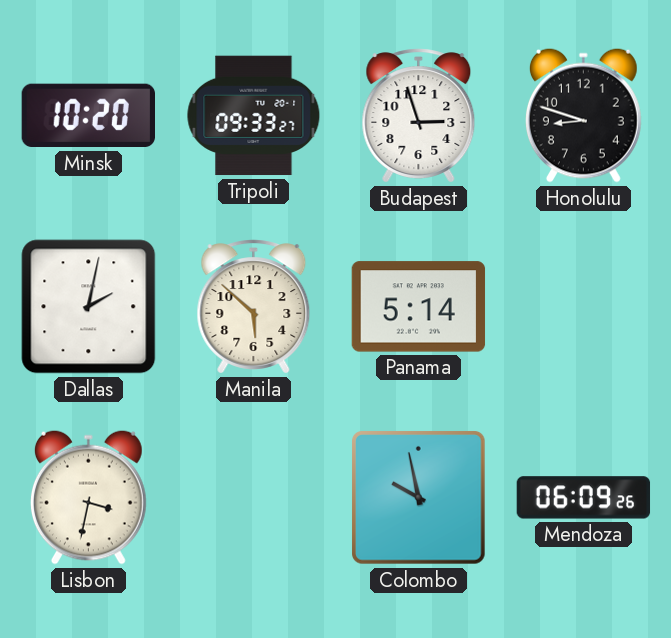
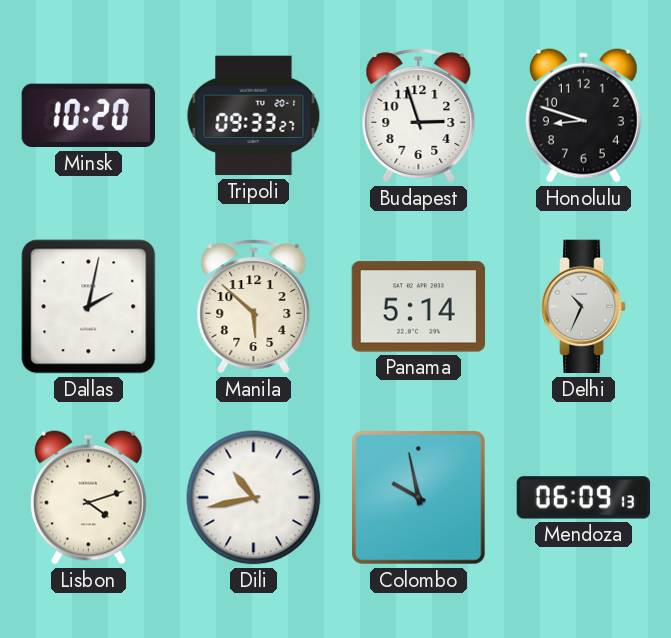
Delhi: none -> 10:34
Lisbon: 3:32 -> 4:12
Dili: none -> 10:43
Mendoza: 06:09:26 -> 06:09:13
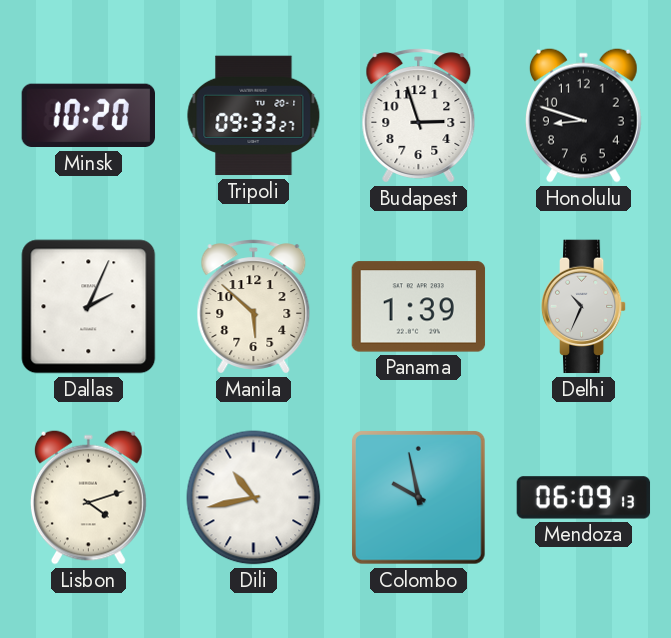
Dallas: 2:02 -> 2:04
Panama: 5:14 -> 1:39
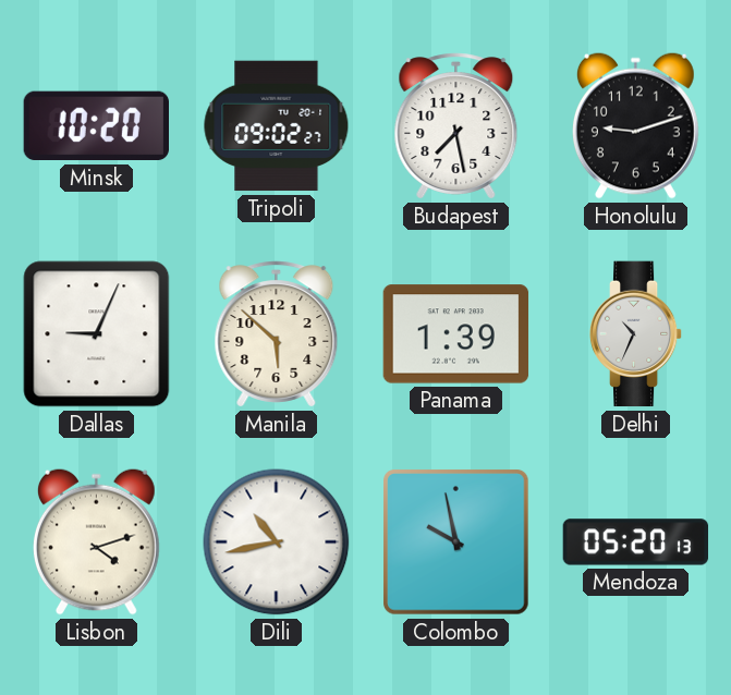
Tripoli: 09:33 -> 09:02
Budapest: 2:57 -> 7:28
Honolulu: 8:48 -> 9:12
Dallas: 2:04 -> 9:04
Mendoza: 06:09 -> 05:20
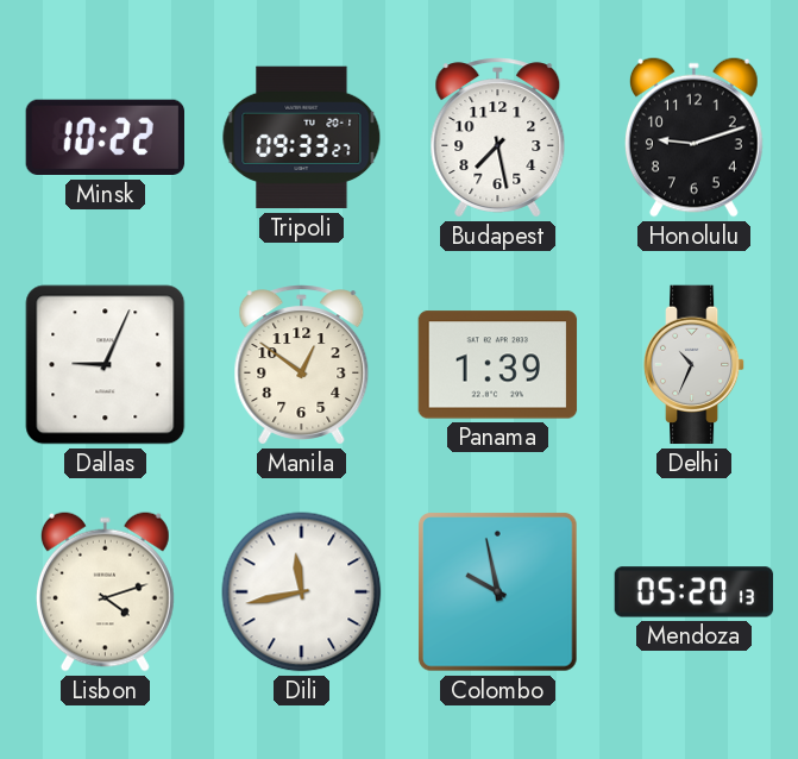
Minsk: 10:20 -> 10:22
Tripoli: 09:02 -> 09:33
Manila: 5:52 -> 12:51
Dili: 10:43 -> 11:43
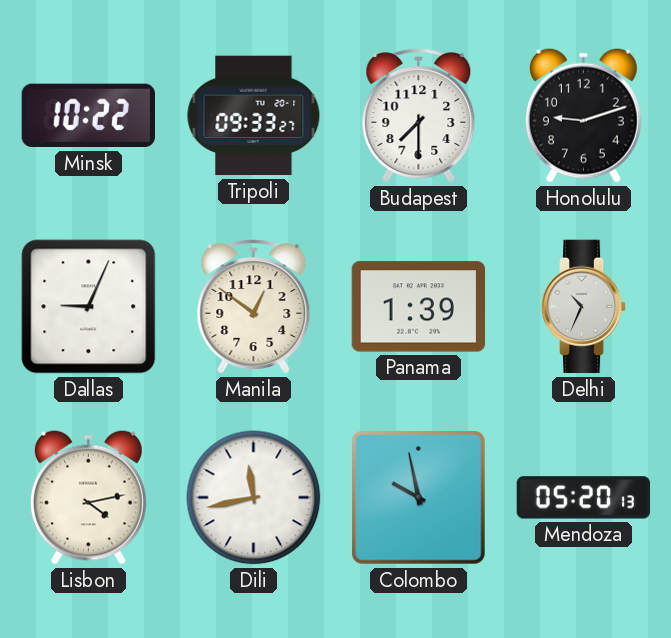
Budapest: 7:28 -> 7:30
Lisbon: 4:12 -> 4:13
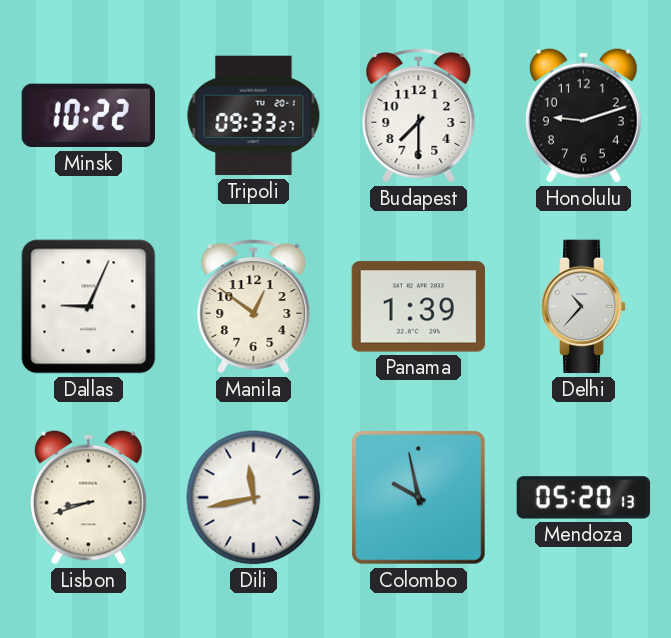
Delhi: 10:34 -> 10:37
Lisbon: 4:13 -> 8:42
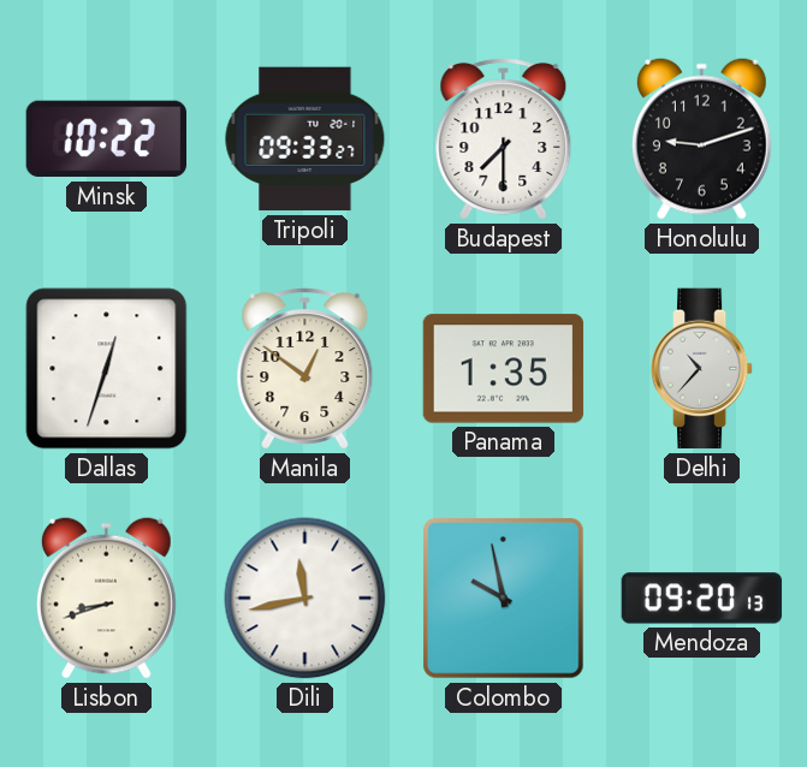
Dallas: 9:04 -> 12:33
Panama: 1:39 -> 1:35
Mendoza: 05:20 -> 09:20
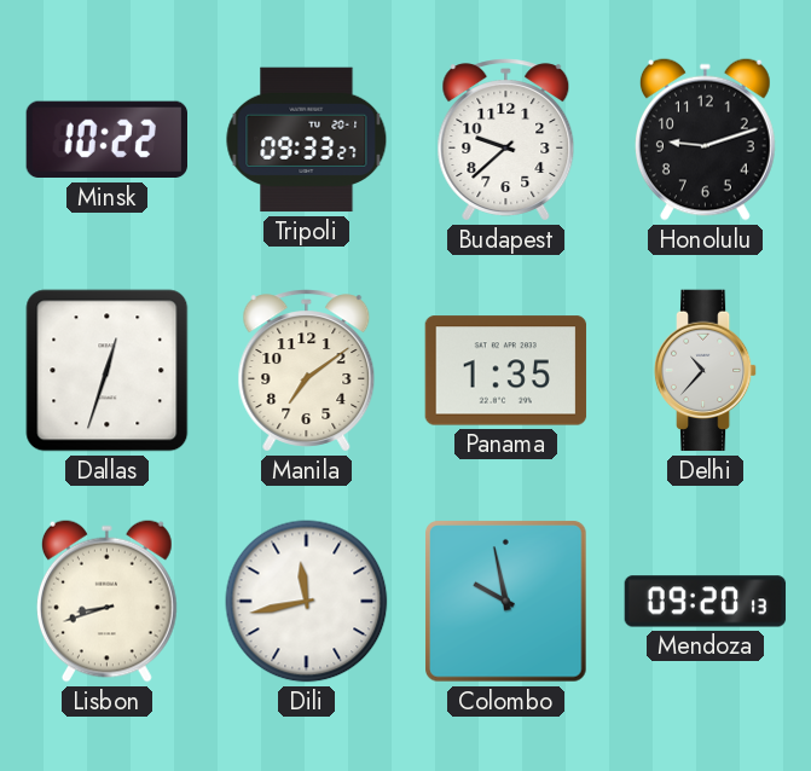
Budapest: 7:30 -> 9:38
Manila: 12:51 -> 7:09
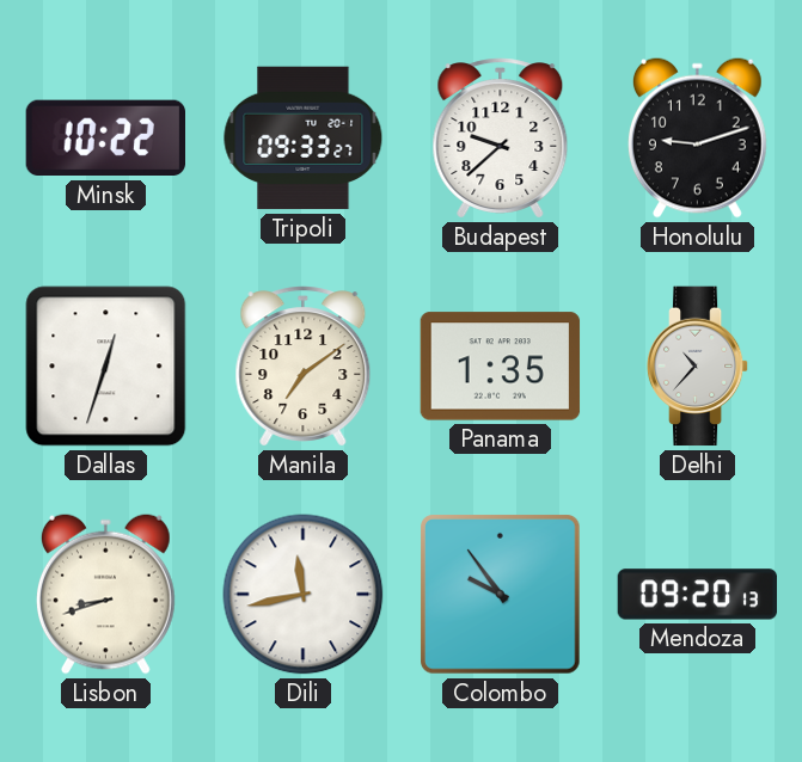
Colombo: 9:58 -> 9:54
